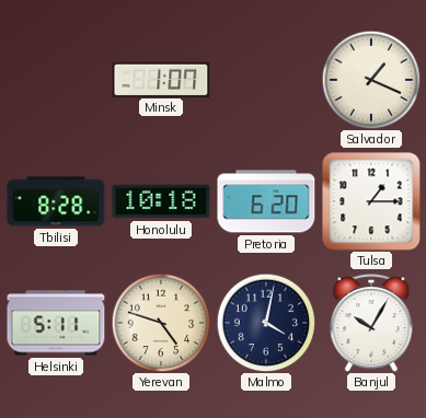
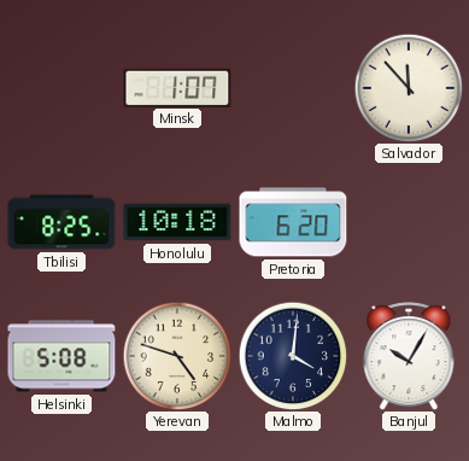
Salvador: 1:19 -> 11:53
Tbilisi: 8:28 -> 8:25
Tulsa: 1:15 -> none
Helsinki: 5:11 -> 5:08
Malmo: 4:02 -> 4:01
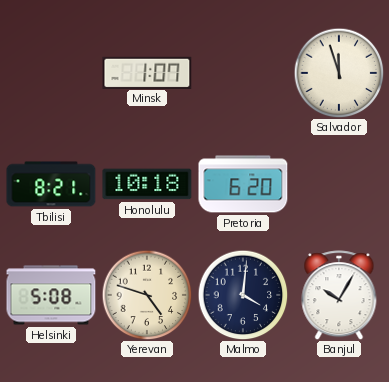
Salvador: 11:53 -> 11:57
Tbilisi: 8:25 -> 8:21
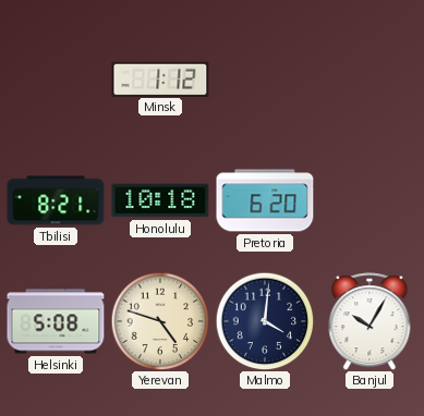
Minsk: 1:07 -> 1:12
Salvador: 11:57 -> none
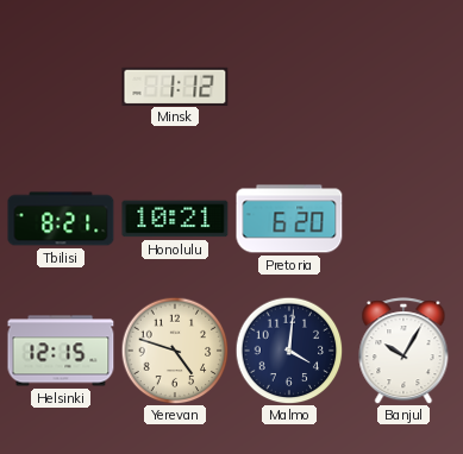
Honolulu: 10:18 -> 10:21
Helsinki: 5:08 -> 12:15
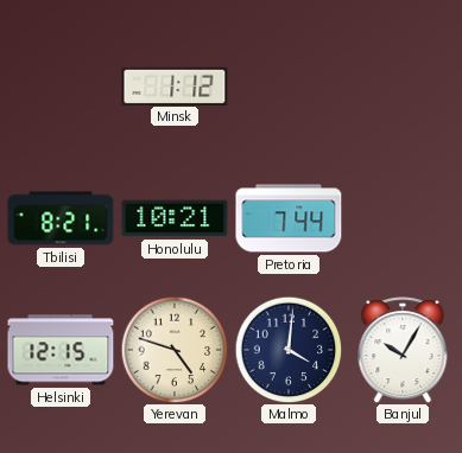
Pretoria: 6:20 -> 7:44
